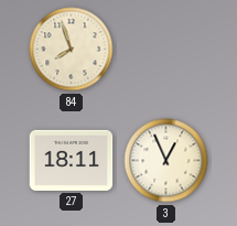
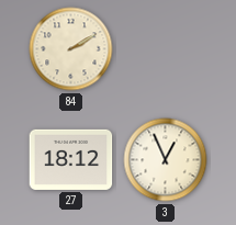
84: 7:57 -> 2:10
27: 18:11 -> 18:12
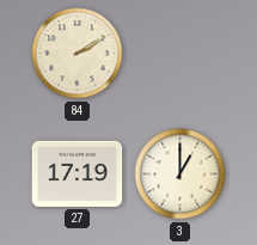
27: 18:12 -> 17:19
3: 12:56 -> 1:00
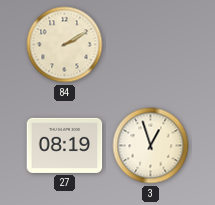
27: 17:19 -> 08:19
3: 1:00 -> 12:57
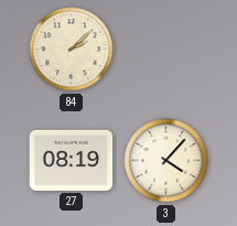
84: 2:10 -> 2:08
3: 12:57 -> 4:07
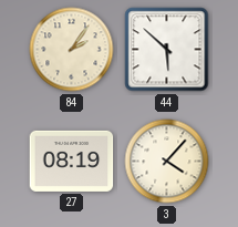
84: 2:08 -> 2:06
44: none -> 5:52
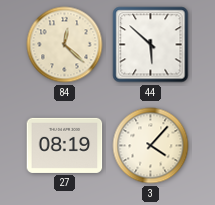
84: 2:06 -> 12:22
